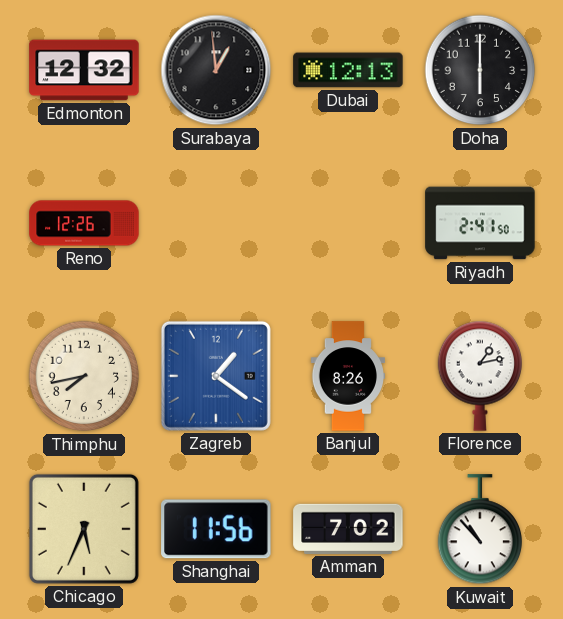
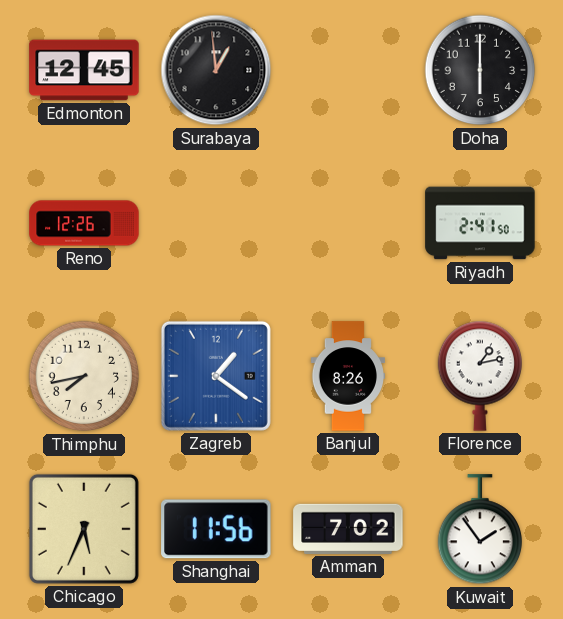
Edmonton: 12:32 -> 12:45
Dubai: 12:13 -> none
Kuwait: 10:53 -> 1:54
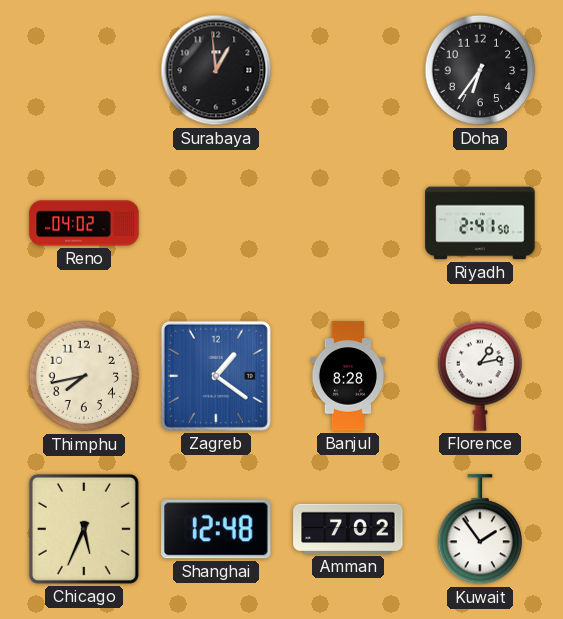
Edmonton: 12:45 -> none
Doha: 6:00 -> 6:36
Reno: 12:26 -> 04:02
Banjul: 8:26 -> 8:28
Shanghai: 11:56 -> 12:48
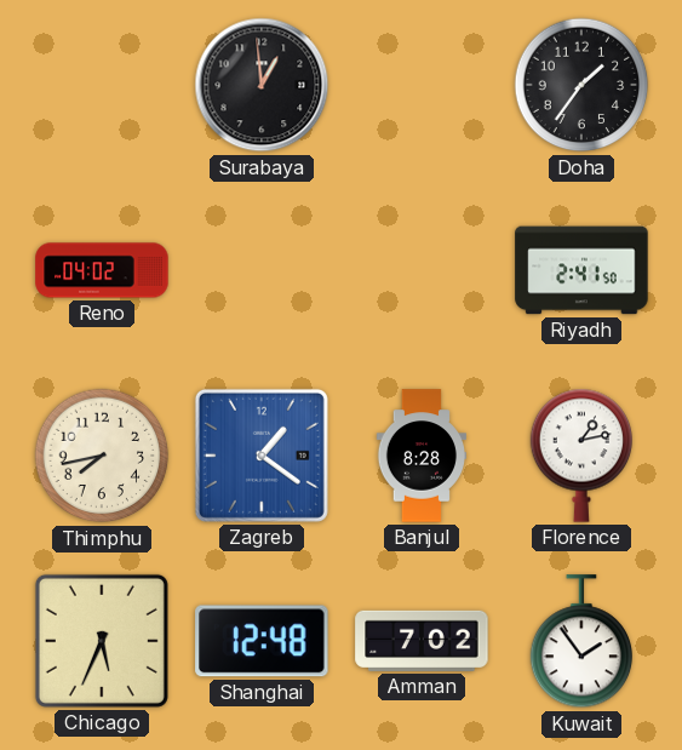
Doha: 6:36 -> 1:36
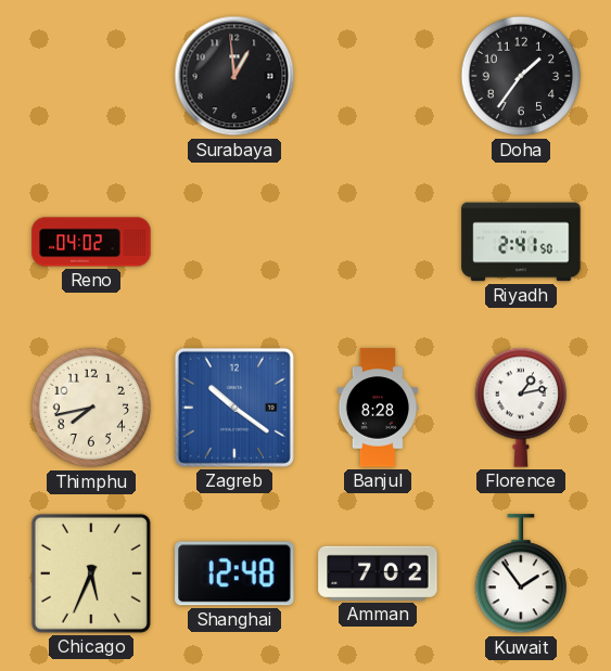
Zagreb: 1:21 -> 10:21
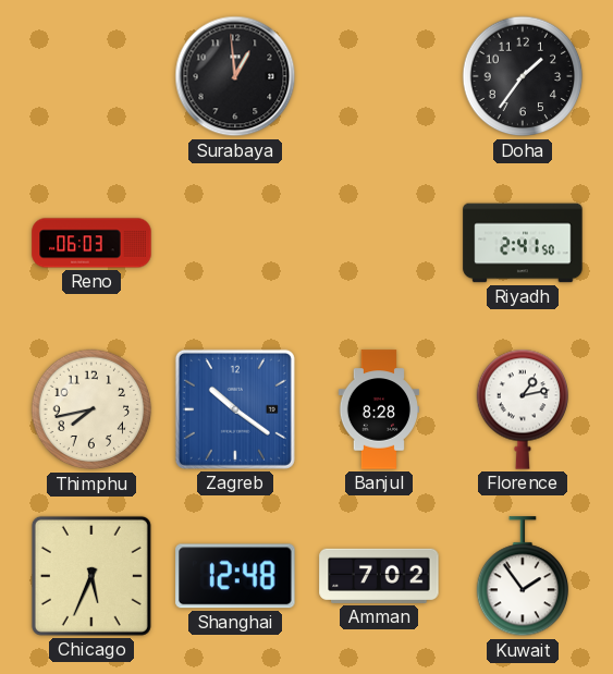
Reno: 04:02 -> 06:03
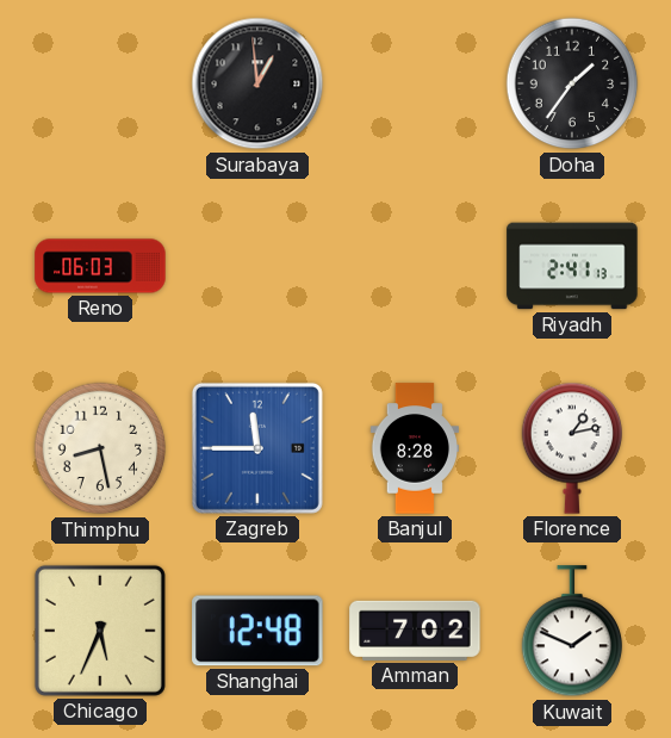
Riyadh: 2:41:50 -> 2:41:13
Thimphu: 7:43 -> 8:28
Zagreb: 10:21 -> 11:45
Kuwait: 1:54 -> 1:49
